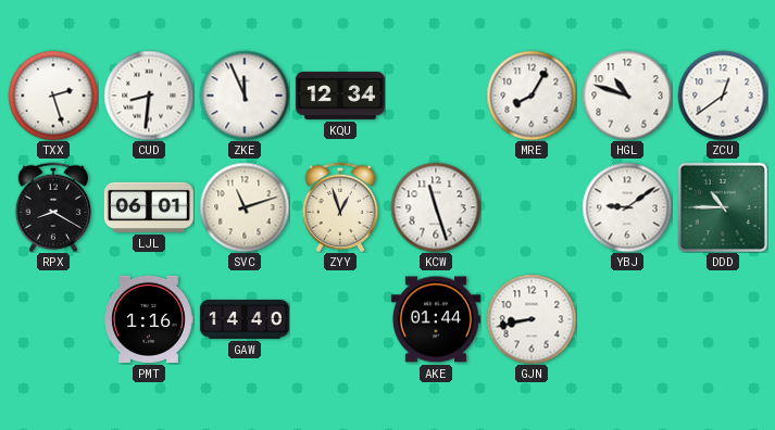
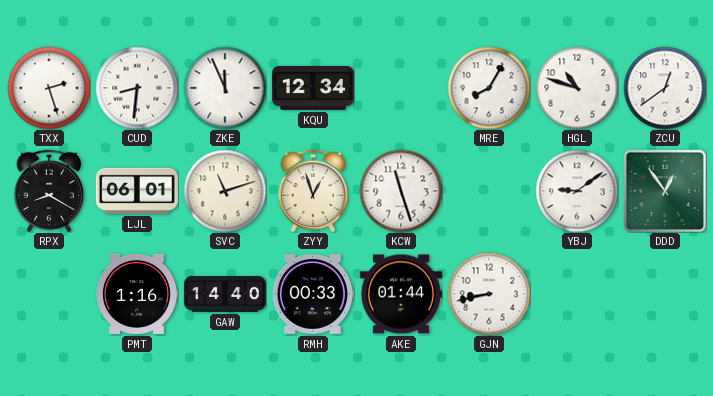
DDD: 10:45 -> 12:54
RMH: none -> 00:33
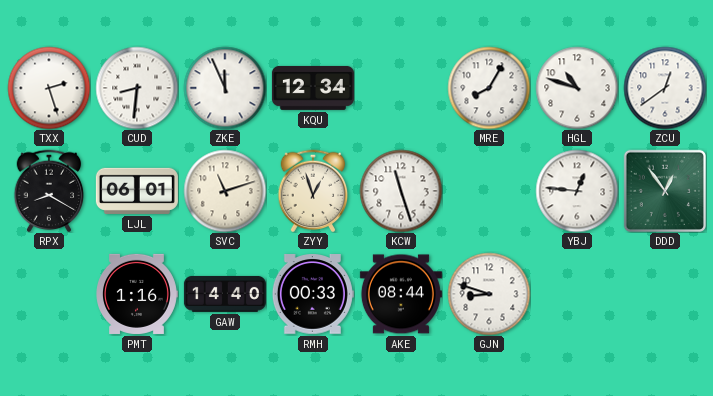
YBJ: 9:09 -> 12:46
AKE: 01:44 -> 08:44
GJN: 8:43 -> 8:48
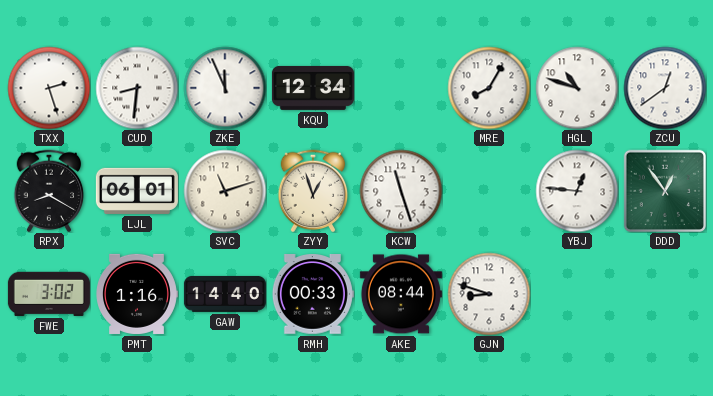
FWE: none -> 3:02
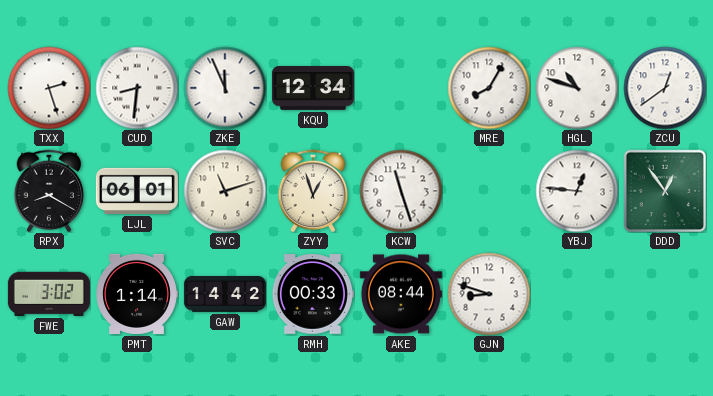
PMT: 1:16 -> 1:14
GAW: 14:40 -> 14:42
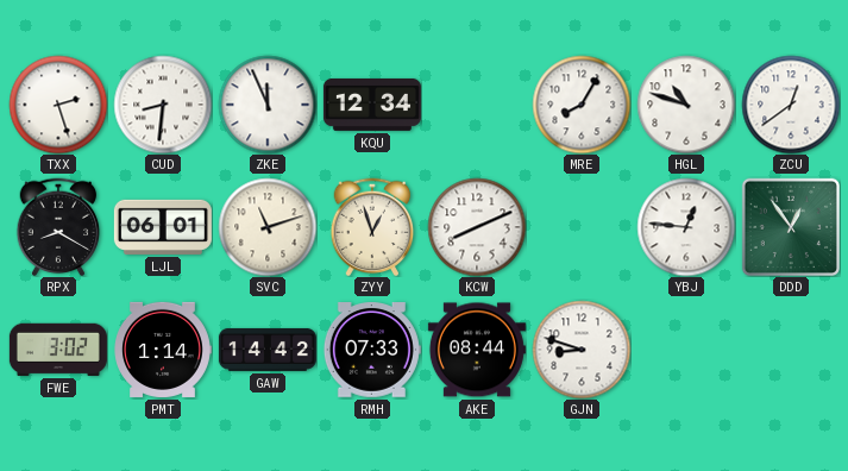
KCW: 11:27 -> 8:11
RMH: 00:33 -> 07:33
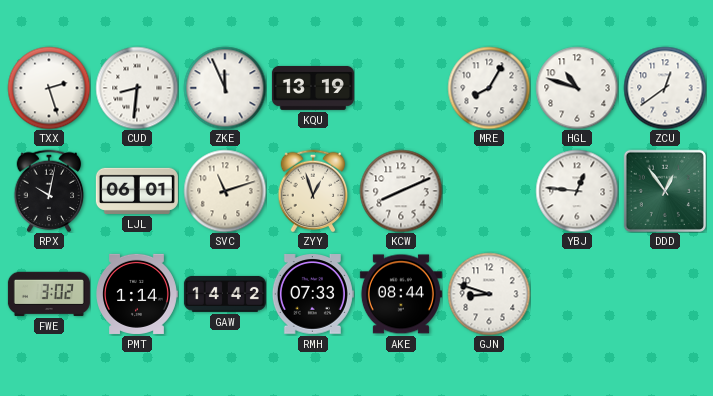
KQU: 12:34 -> 13:19
RPX: 8:20 -> 10:02
